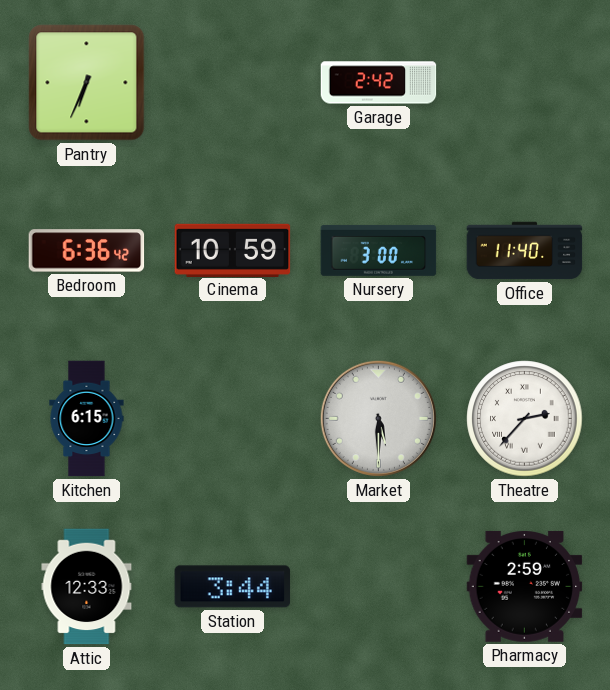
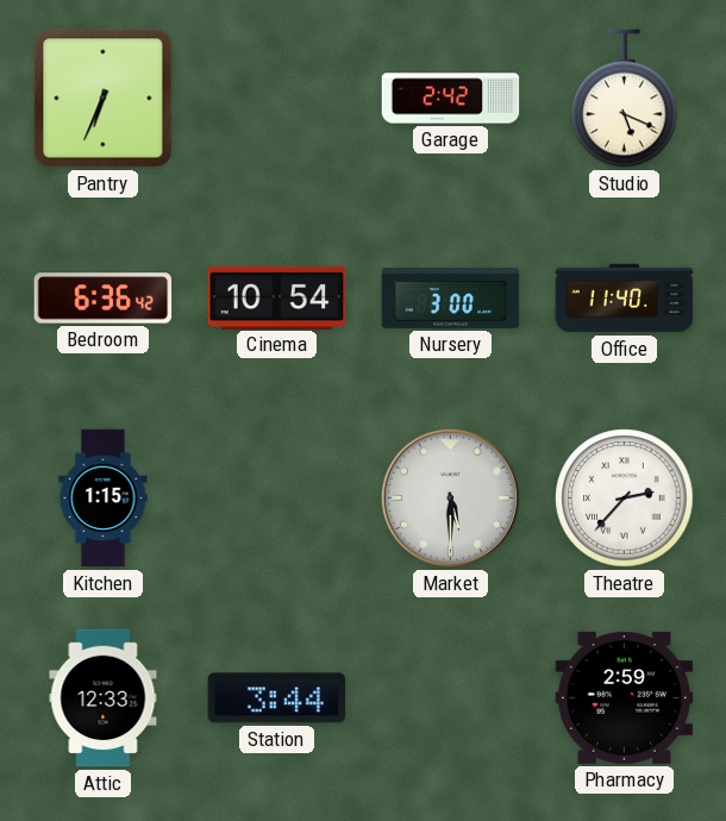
Studio: none -> 5:19
Cinema: 10:59 -> 10:54
Kitchen: 6:15 -> 1:15
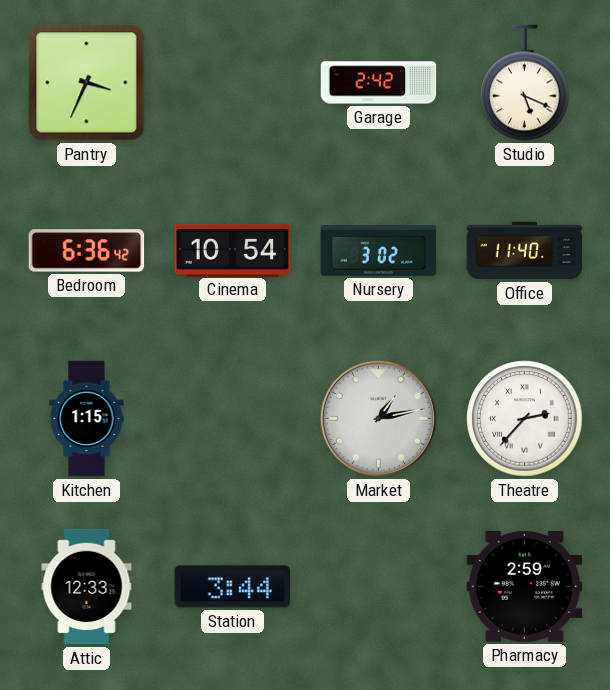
Pantry: 6:34 -> 3:34
Nursery: 3:00 -> 3:02
Market: 5:30 -> 1:13
